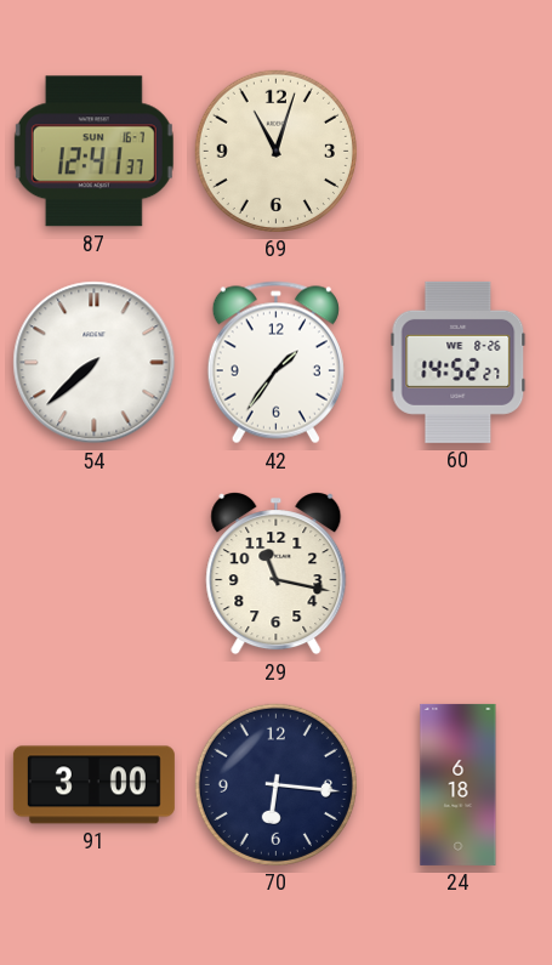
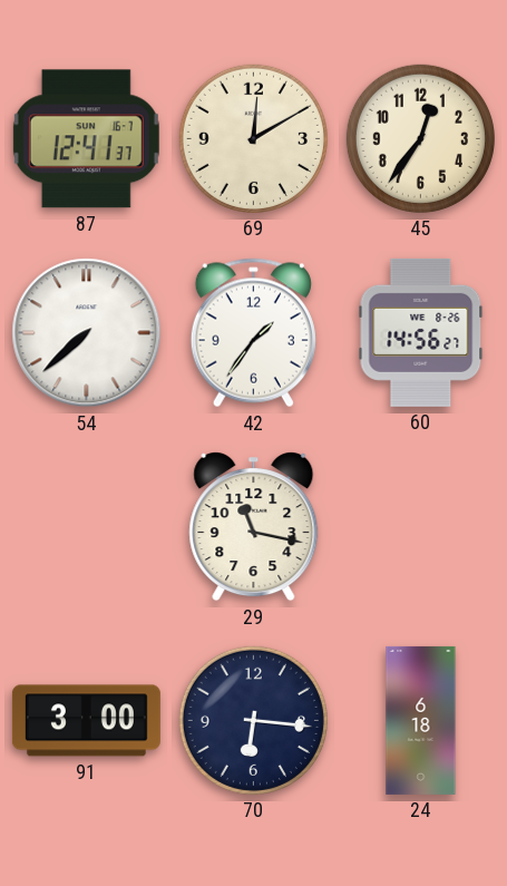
69: 11:03 -> 12:10
45: none -> 12:36
60: 14:52 -> 14:56
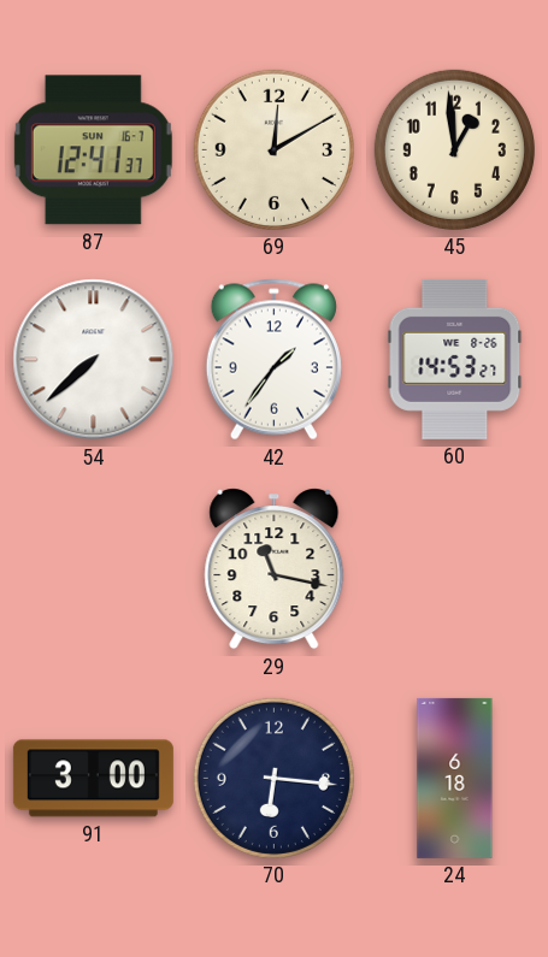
45: 12:36 -> 12:59
60: 14:56 -> 14:53
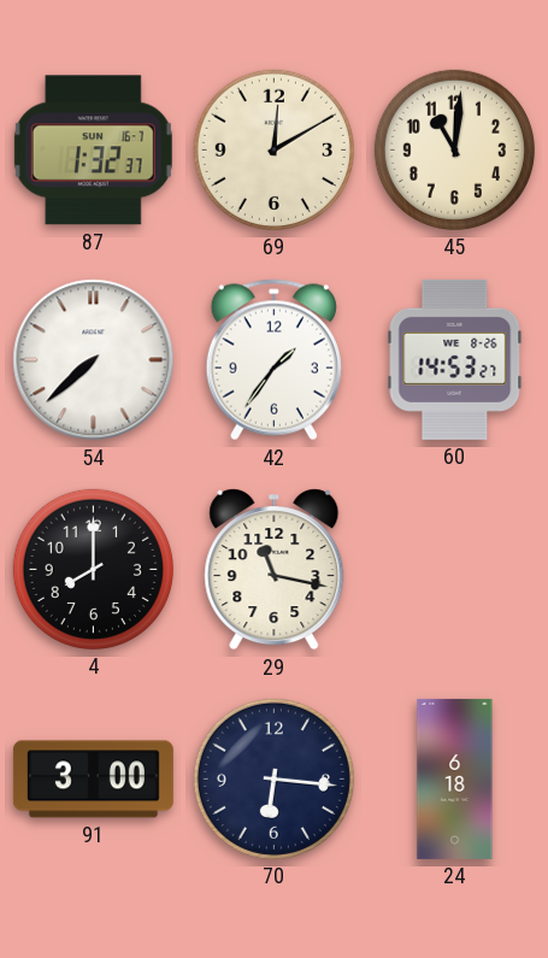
87: 12:41 -> 1:32
45: 12:59 -> 11:01
4: none -> 8:00
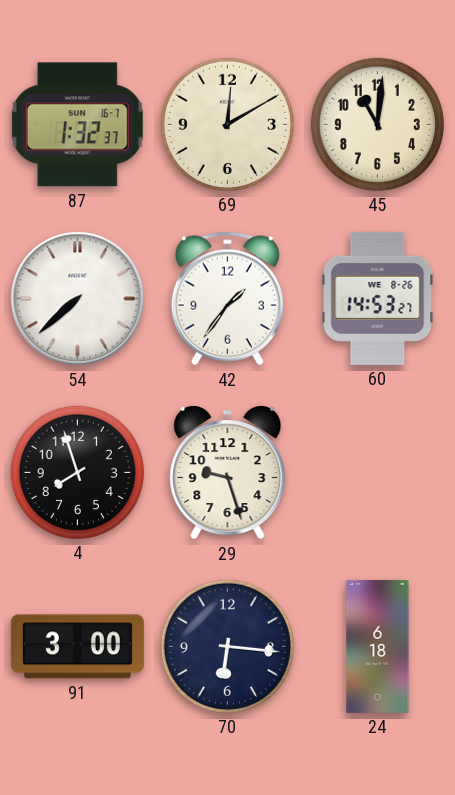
4: 8:00 -> 7:57
29: 11:17 -> 9:27
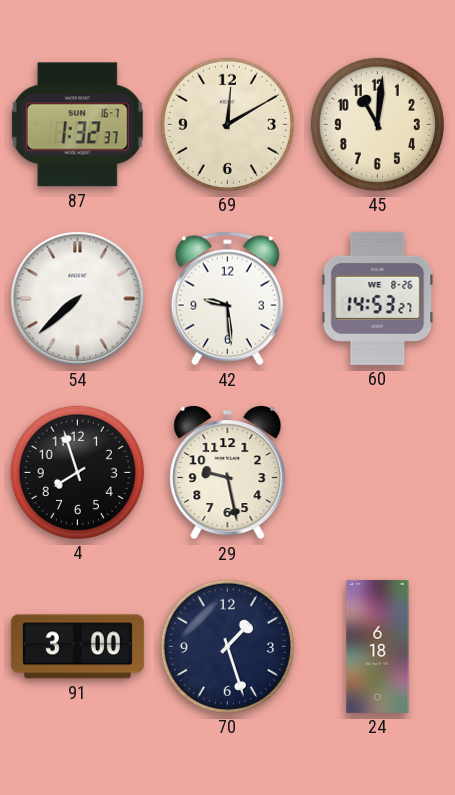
42: 1:36 -> 9:29
29: 9:27 -> 9:28
70: 6:16 -> 1:27
